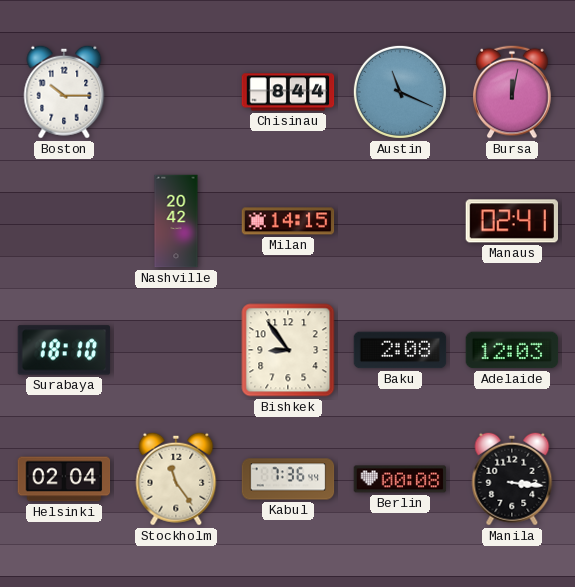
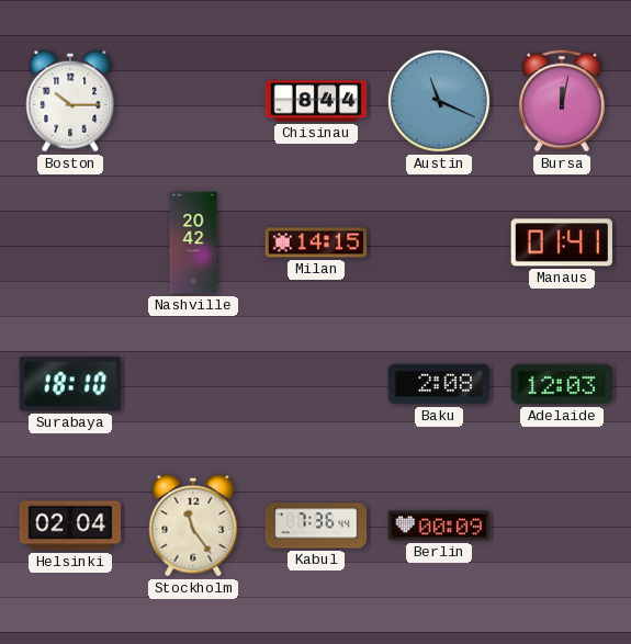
Manaus: 02:41 -> 01:41
Bishkek: 8:54 -> none
Berlin: 00:08 -> 00:09
Manila: 3:16 -> none
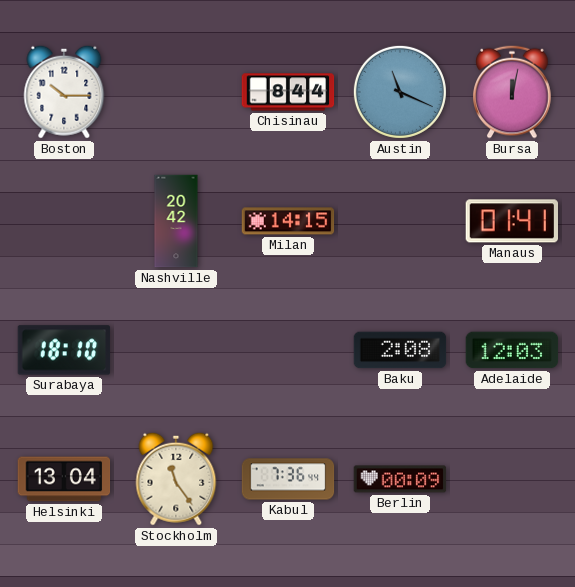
Helsinki: 02:04 -> 13:04
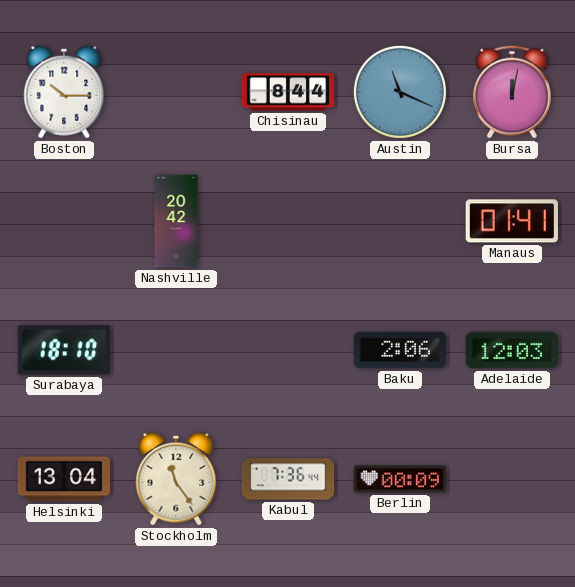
Milan: 14:15 -> none
Baku: 2:08 -> 2:06
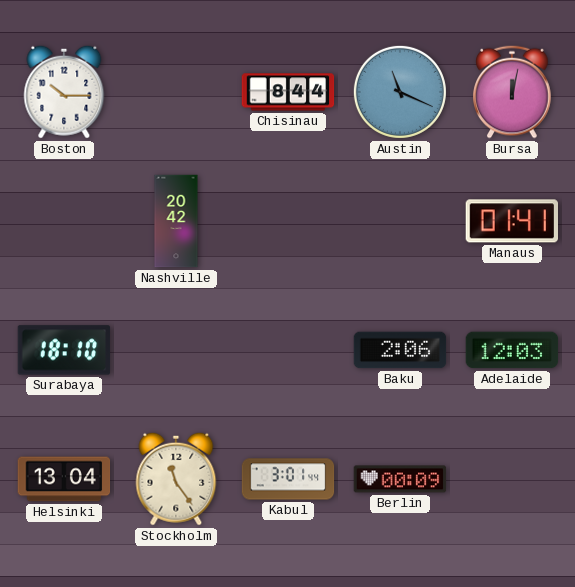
Kabul: 7:36 -> 3:01
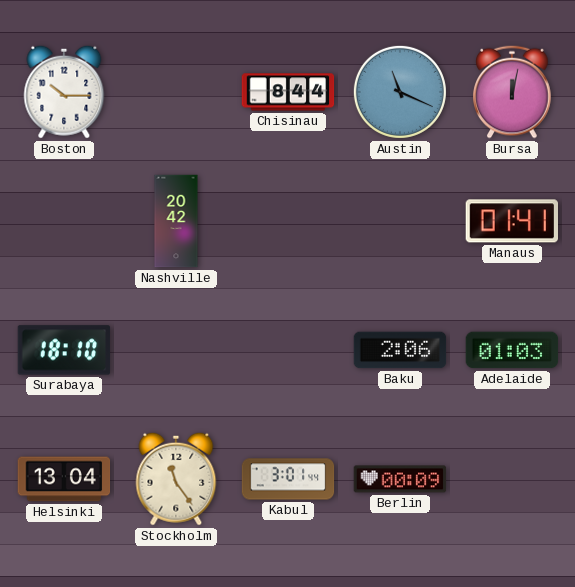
Adelaide: 12:03 -> 01:03
